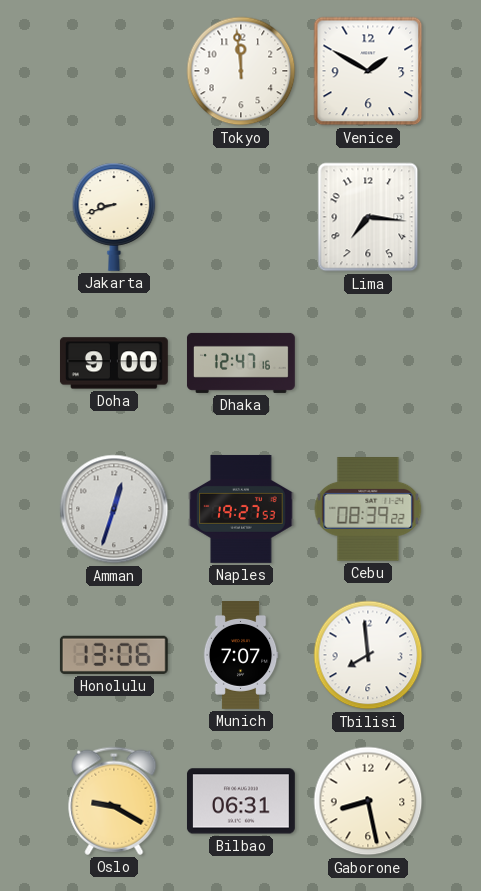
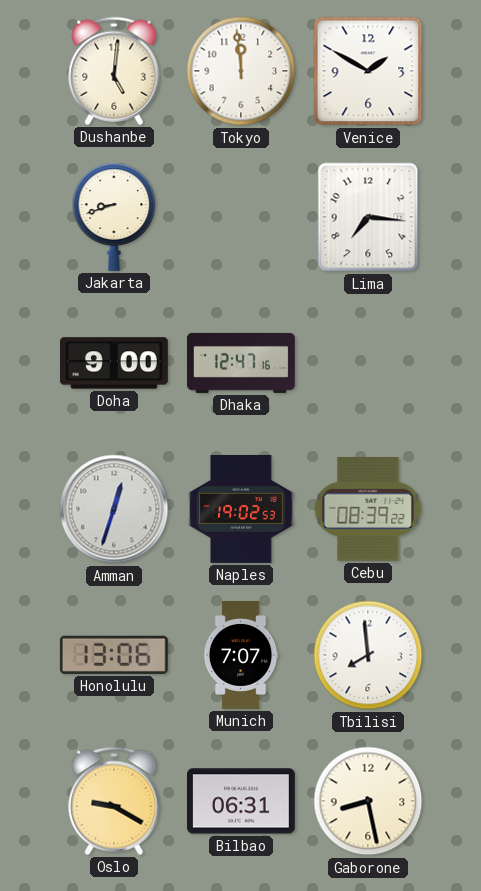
Dushanbe: none -> 5:01
Naples: 19:27 -> 19:02
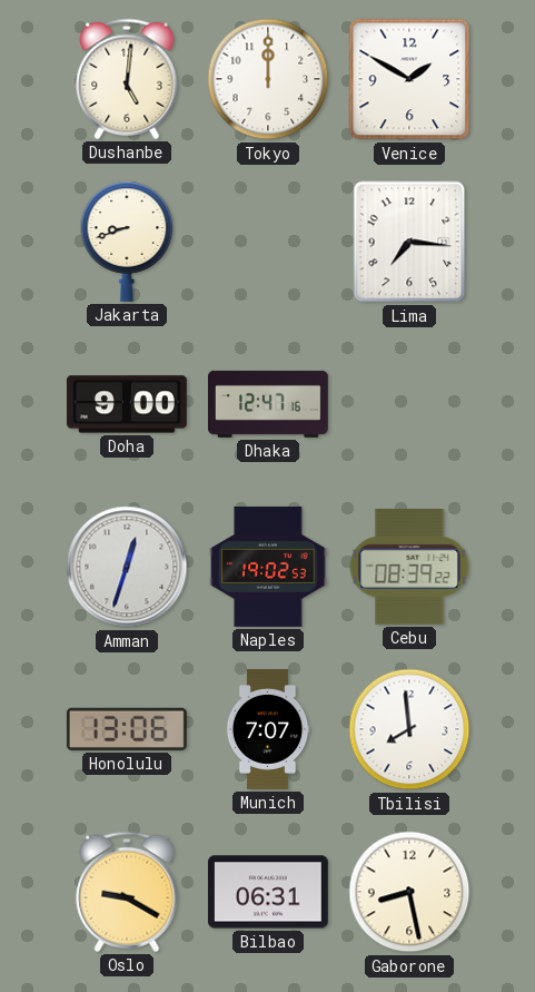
Tokyo: 11:59 -> 12:00
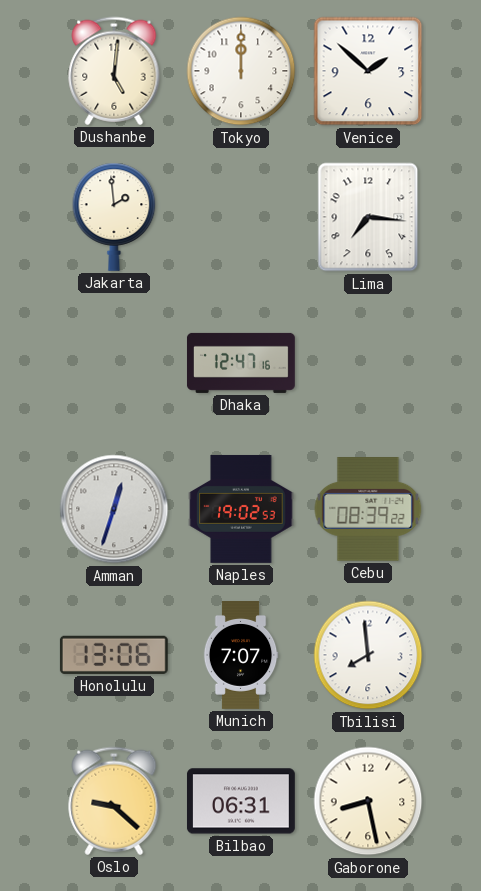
Venice: 1:50 -> 1:52
Jakarta: 8:42 -> 1:59
Doha: 9:00 -> none
Oslo: 9:20 -> 9:22
